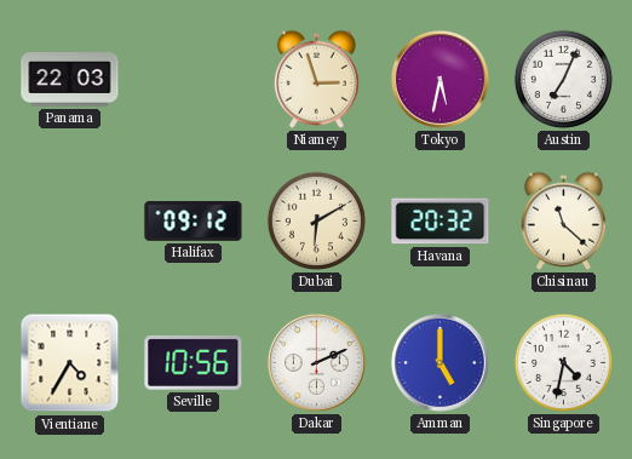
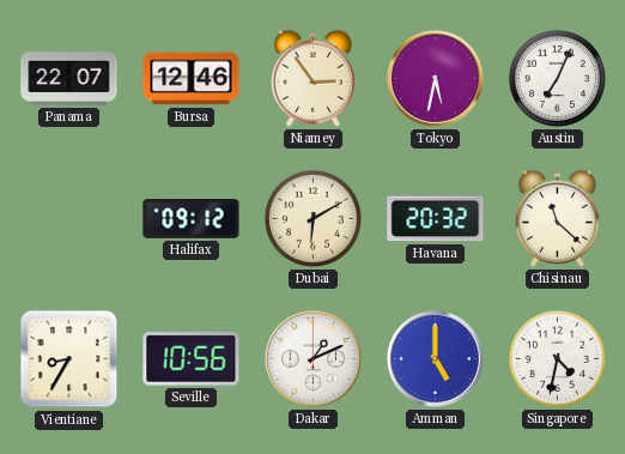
Panama: 22:03 -> 22:07
Bursa: none -> 12:46
Niamey: 2:57 -> 2:54
Vientiane: 4:35 -> 8:35
Dakar: 2:11 -> 1:11
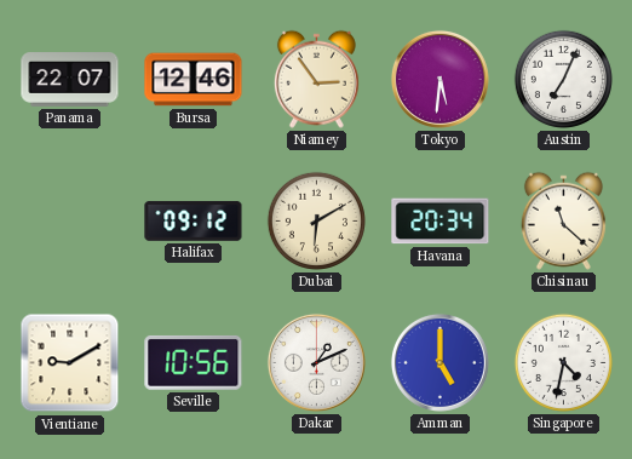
Tokyo: 5:32 -> 5:31
Havana: 20:32 -> 20:34
Vientiane: 8:35 -> 9:10
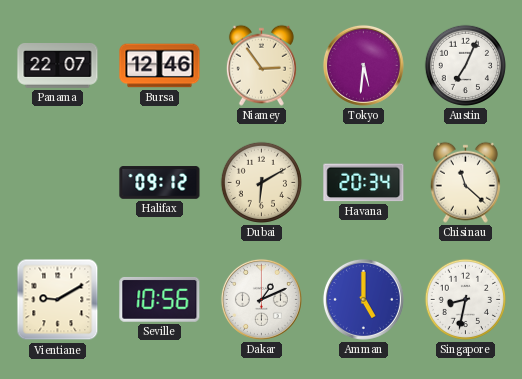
Singapore: 4:32 -> 8:32
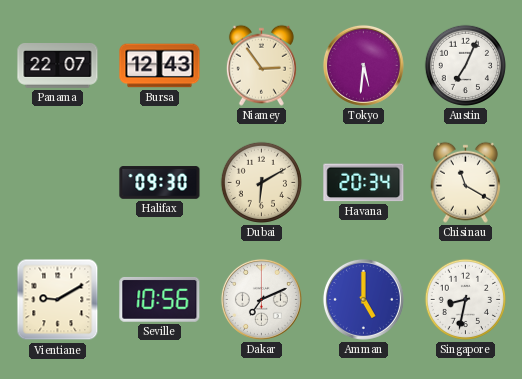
Bursa: 12:46 -> 12:43
Halifax: 09:12 -> 09:30
Chisinau: 11:22 -> 11:20
Dakar: 1:11 -> 7:11
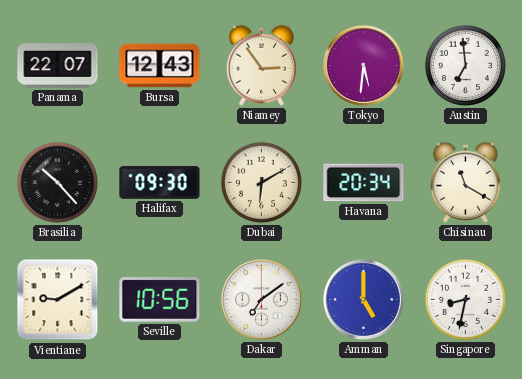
Austin: 7:04 -> 6:59
Brasilia: none -> 10:23
Dakar: 7:11 -> 7:09
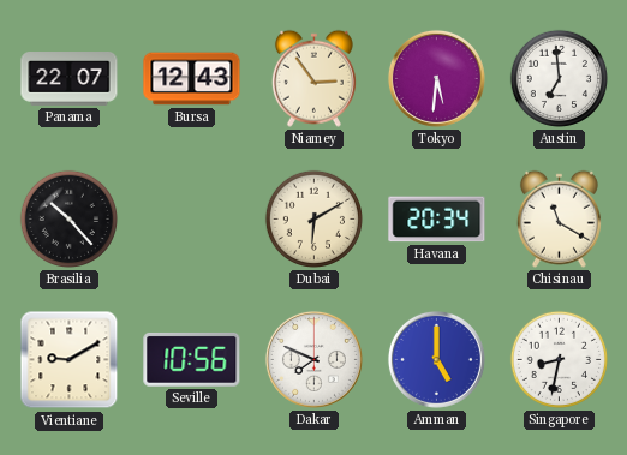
Halifax: 09:30 -> none
Dakar: 7:09 -> 7:49
